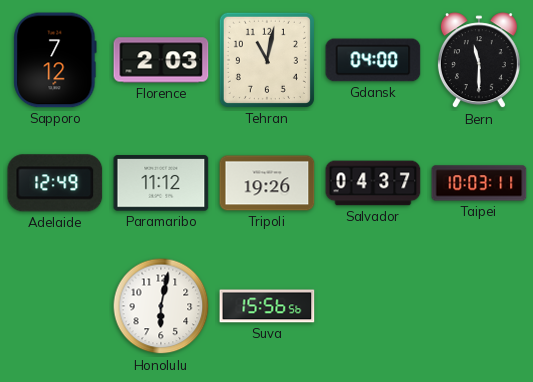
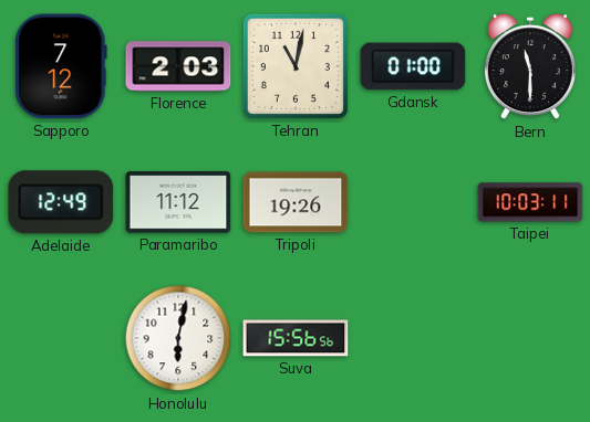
Gdansk: 04:00 -> 01:00
Salvador: 04:37 -> none
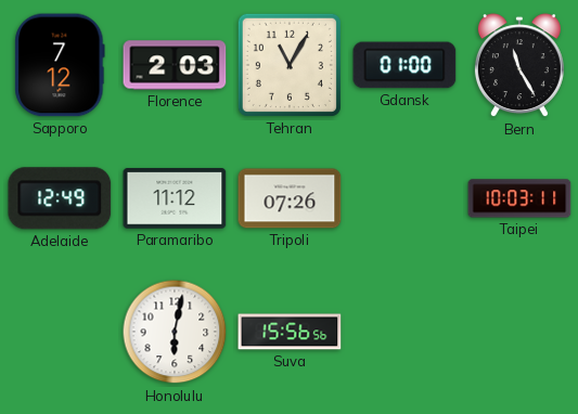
Tehran: 11:02 -> 11:05
Bern: 11:30 -> 11:25
Tripoli: 19:26 -> 07:26
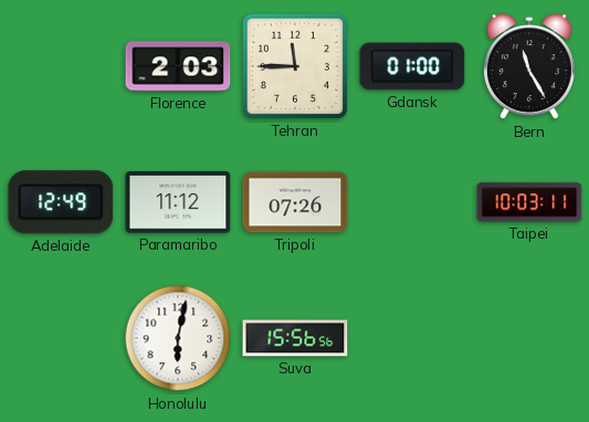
Sapporo: 7:12 -> none
Tehran: 11:05 -> 11:45
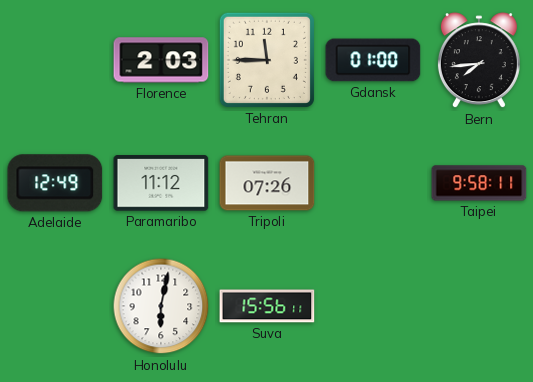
Bern: 11:25 -> 7:44
Taipei: 10:03 -> 9:58
Suva: 15:56:56 -> 15:56:11
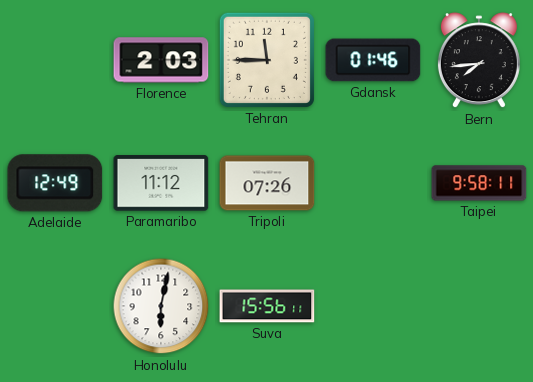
Gdansk: 01:00 -> 01:46
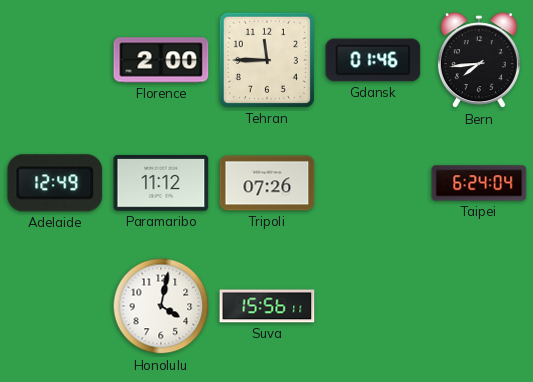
Florence: 2:03 -> 2:00
Taipei: 9:58 -> 6:24
Honolulu: 6:02 -> 4:02
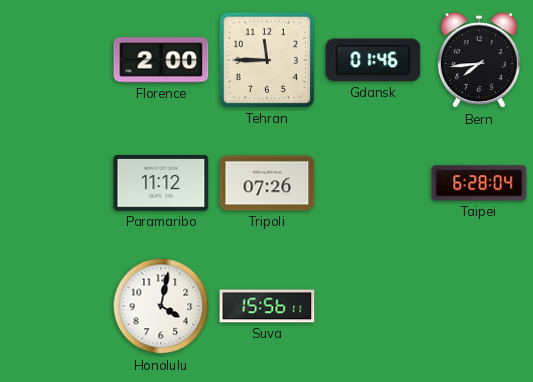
Adelaide: 12:49 -> none
Taipei: 6:24 -> 6:28
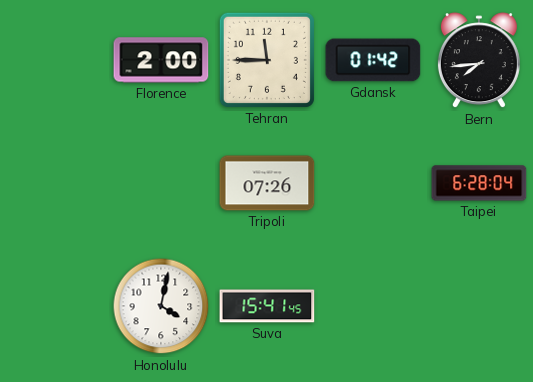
Gdansk: 01:46 -> 01:42
Paramaribo: 11:12 -> none
Suva: 15:56 -> 15:41
